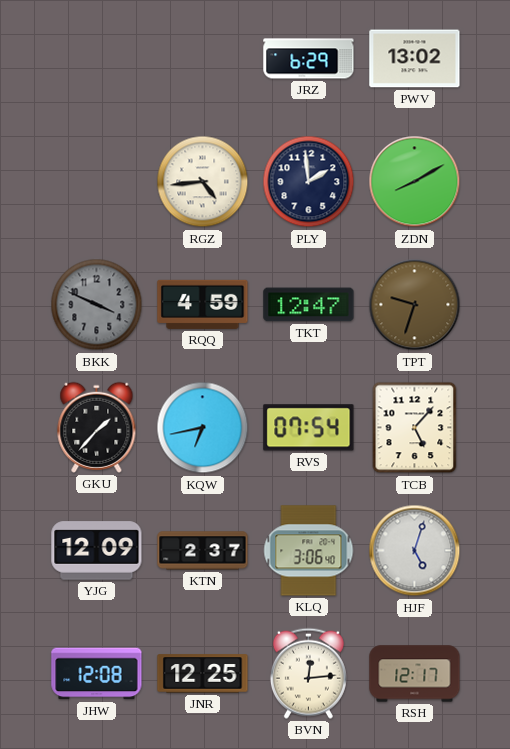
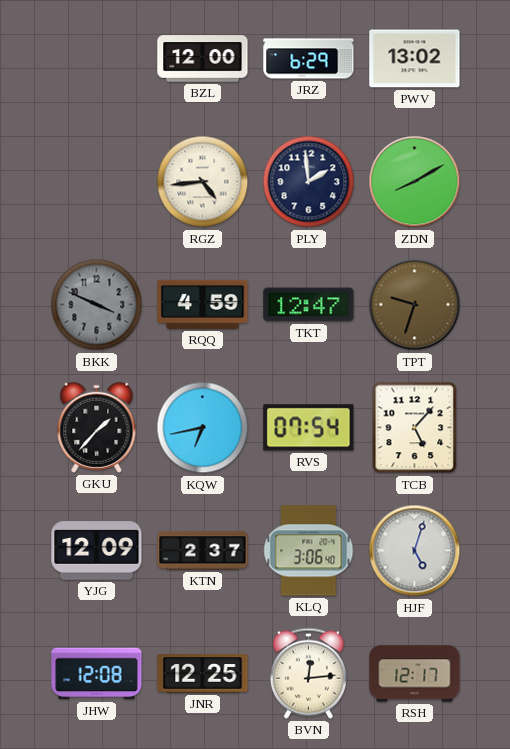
BZL: none -> 12:00
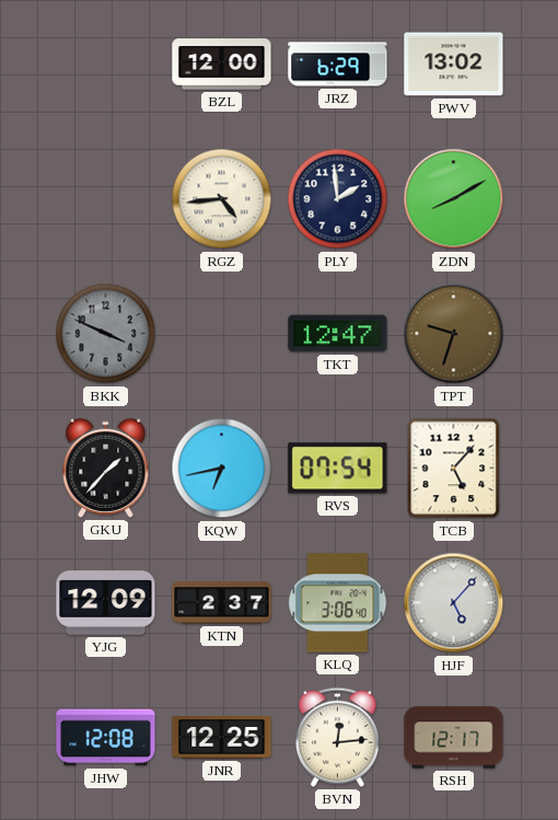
RQQ: 4:59 -> none
HJF: 5:03 -> 5:07
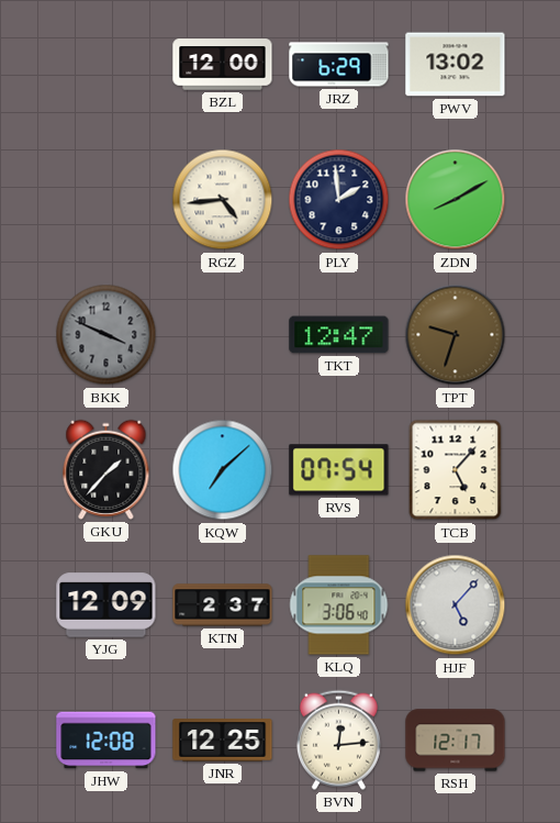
KQW: 6:43 -> 7:08
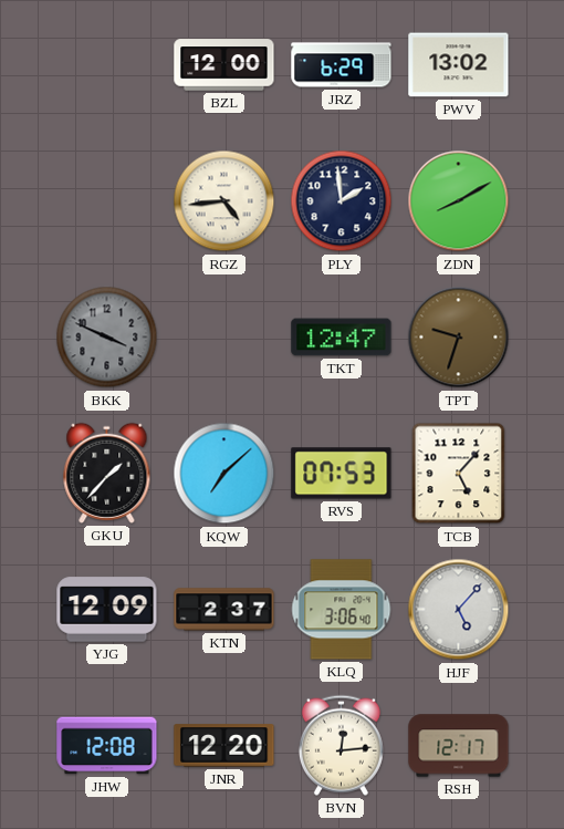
RVS: 07:54 -> 07:53
JNR: 12:25 -> 12:20
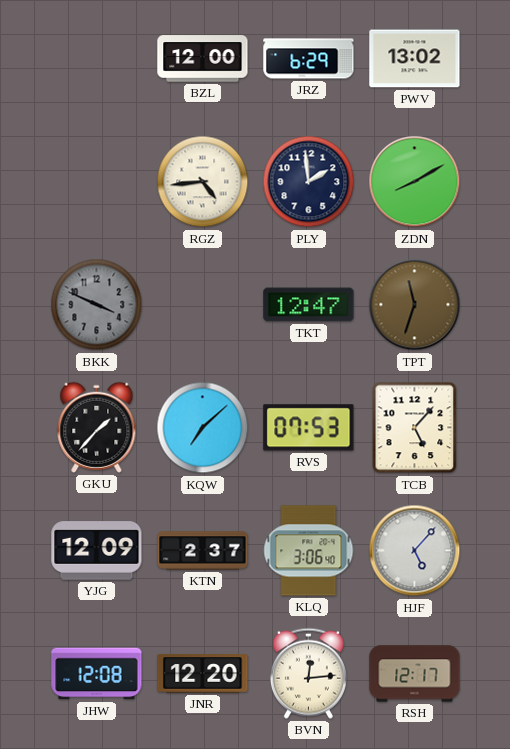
TPT: 9:33 -> 11:33
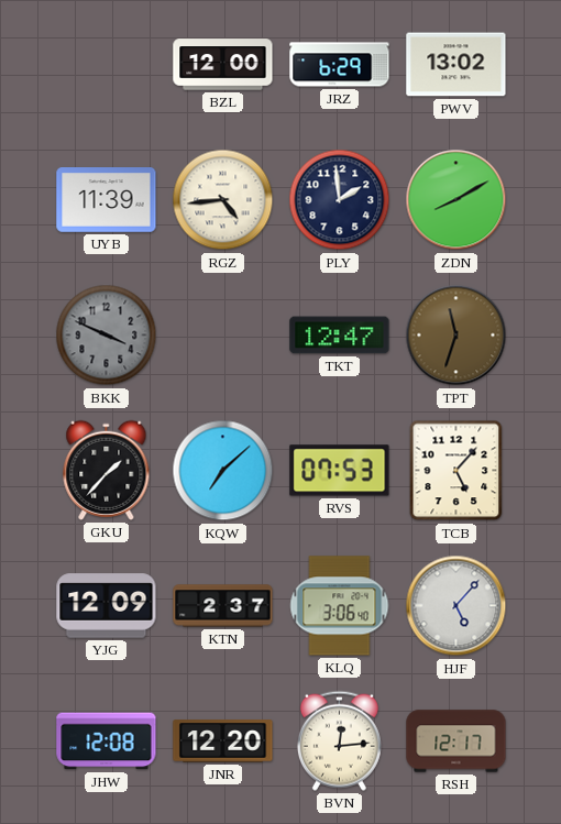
UYB: none -> 11:39
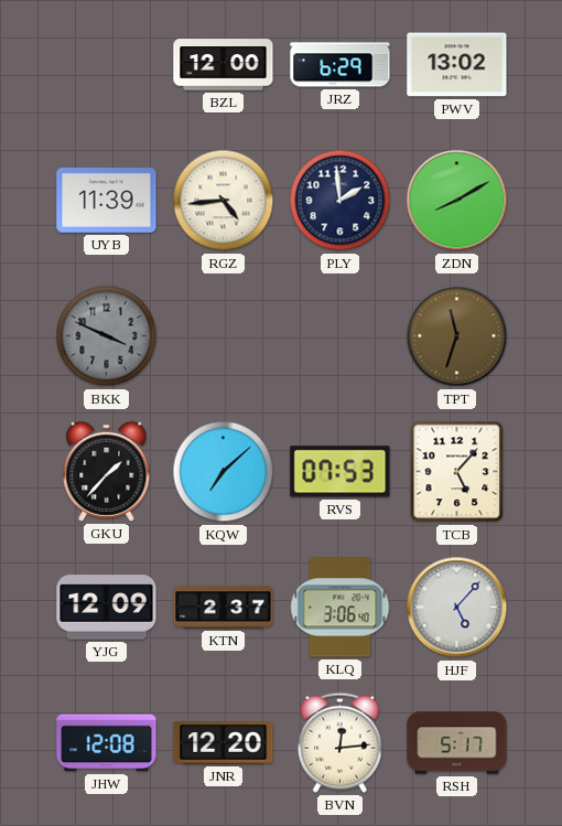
TKT: 12:47 -> none
RSH: 12:17 -> 5:17
